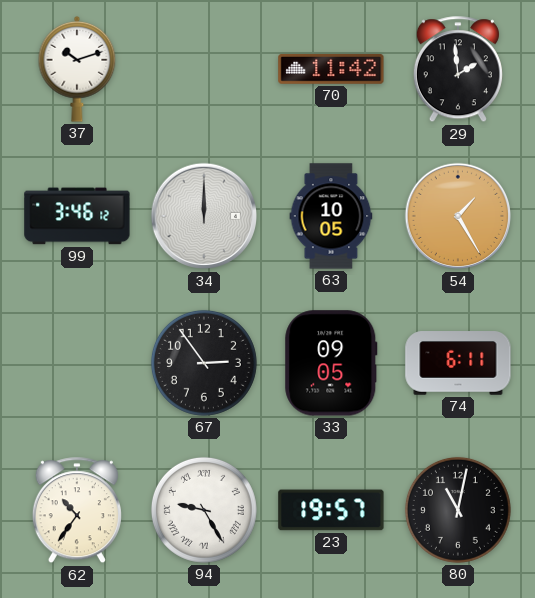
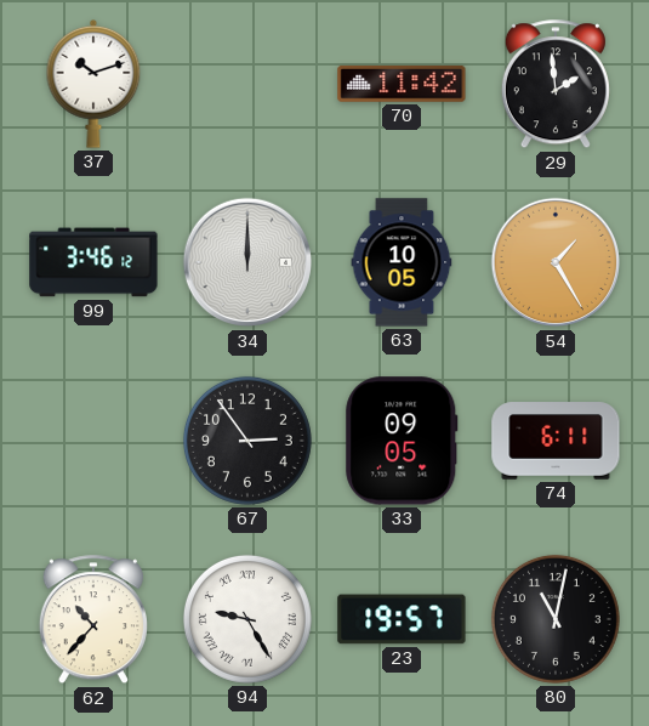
62: 10:36 -> 10:37
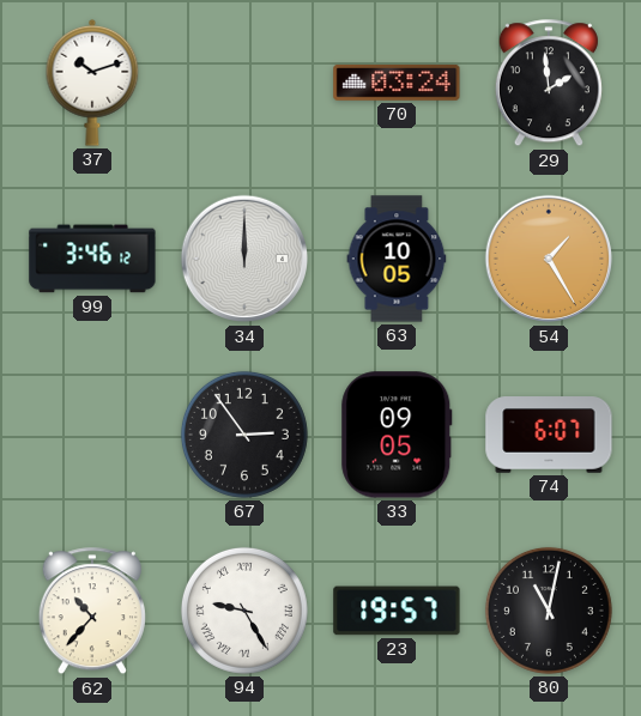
70: 11:42 -> 03:24
74: 6:11 -> 6:07
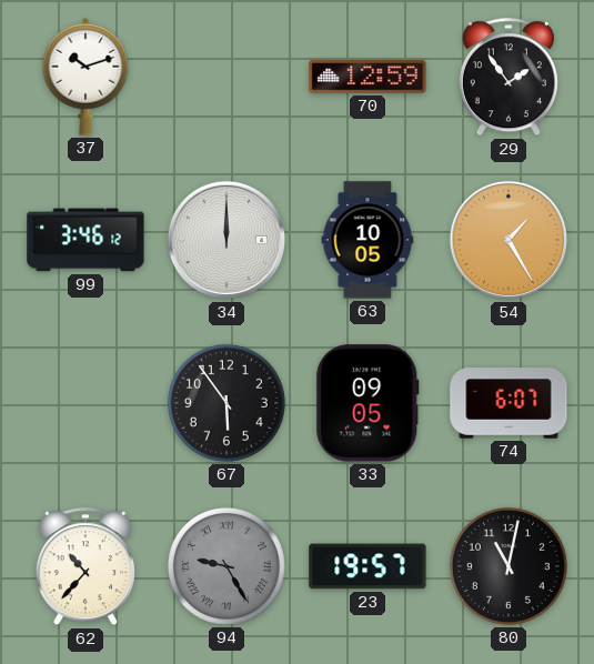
70: 03:24 -> 12:59
29: 1:59 -> 1:54
67: 2:54 -> 5:54
94 dial: white -> grey
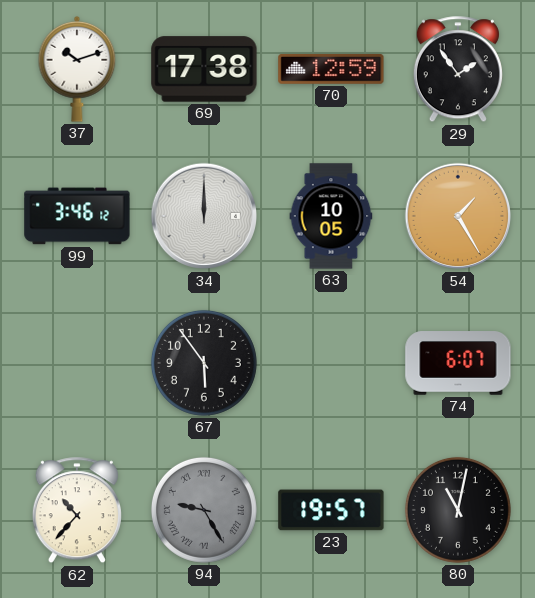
69: none -> 17:38
33: 09:05 -> none
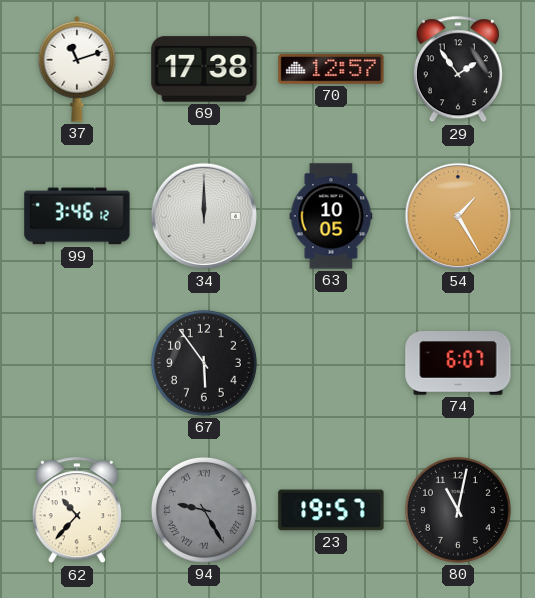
37: 10:12 -> 11:12
70: 12:59 -> 12:57
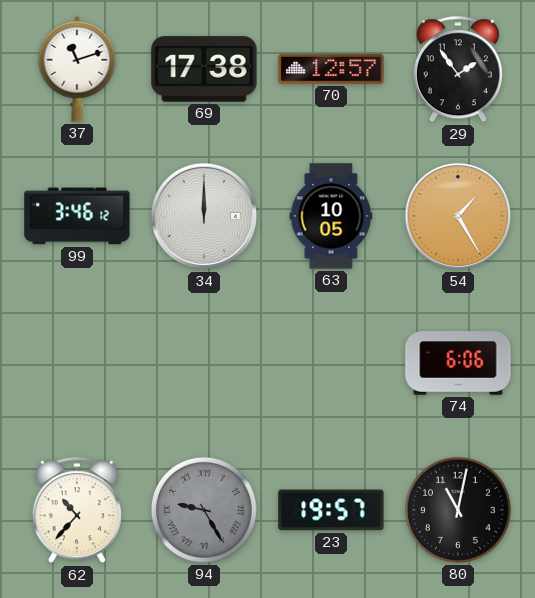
67: 5:54 -> none
74: 6:07 -> 6:06
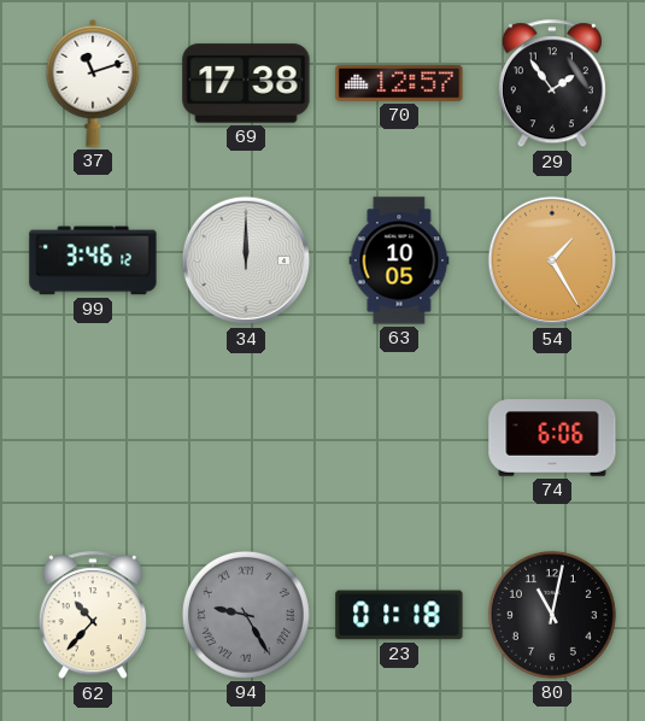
23: 19:57 -> 01:18
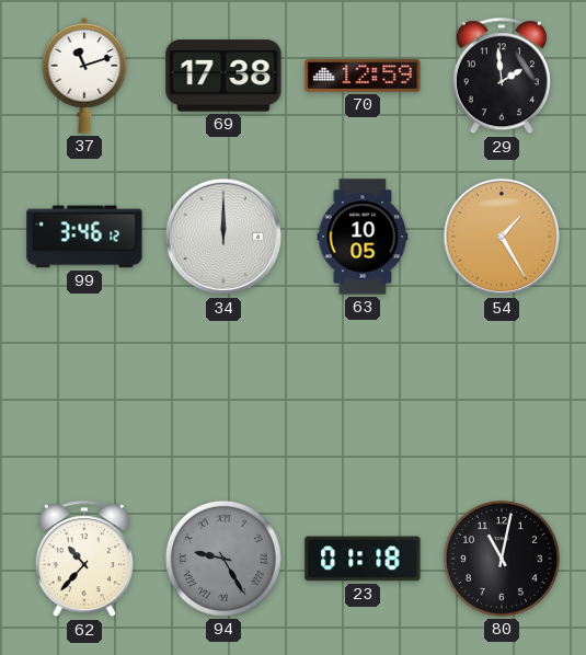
70: 12:57 -> 12:59
29: 1:54 -> 1:59
74: 6:06 -> none
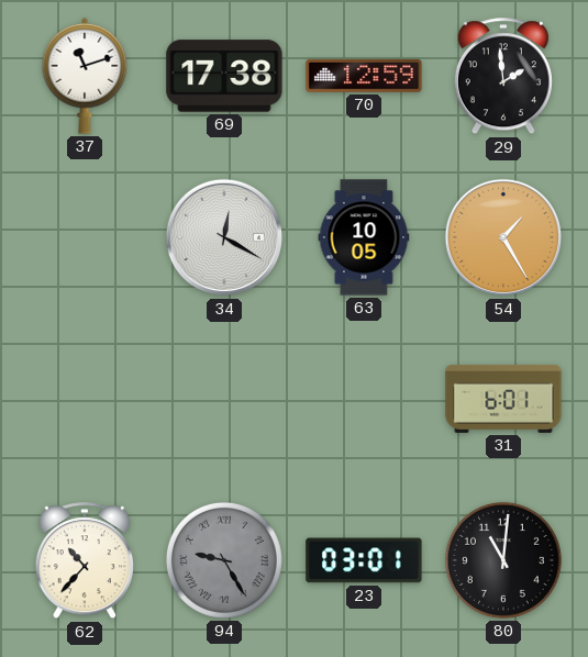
99: 3:46 -> none
34: 12:00 -> 12:20
31: none -> 6:01
23: 01:18 -> 03:01
80: 11:02 -> 11:01
